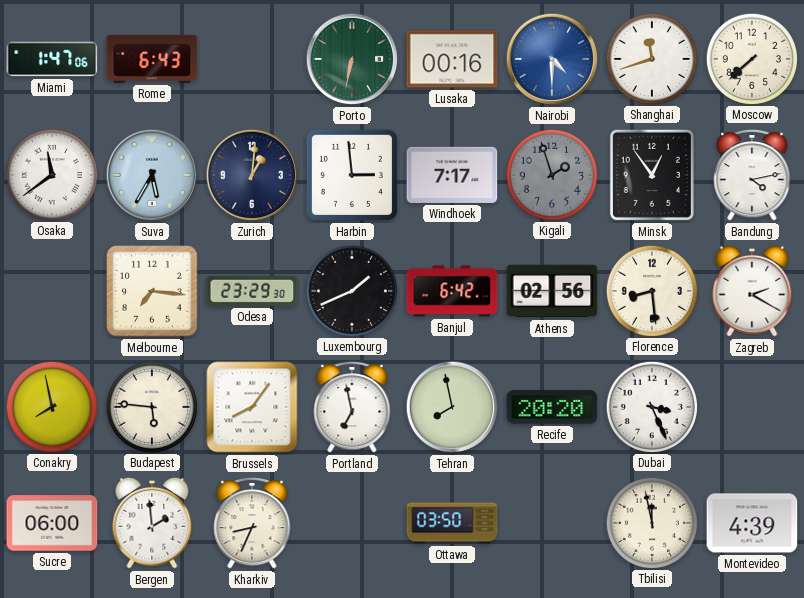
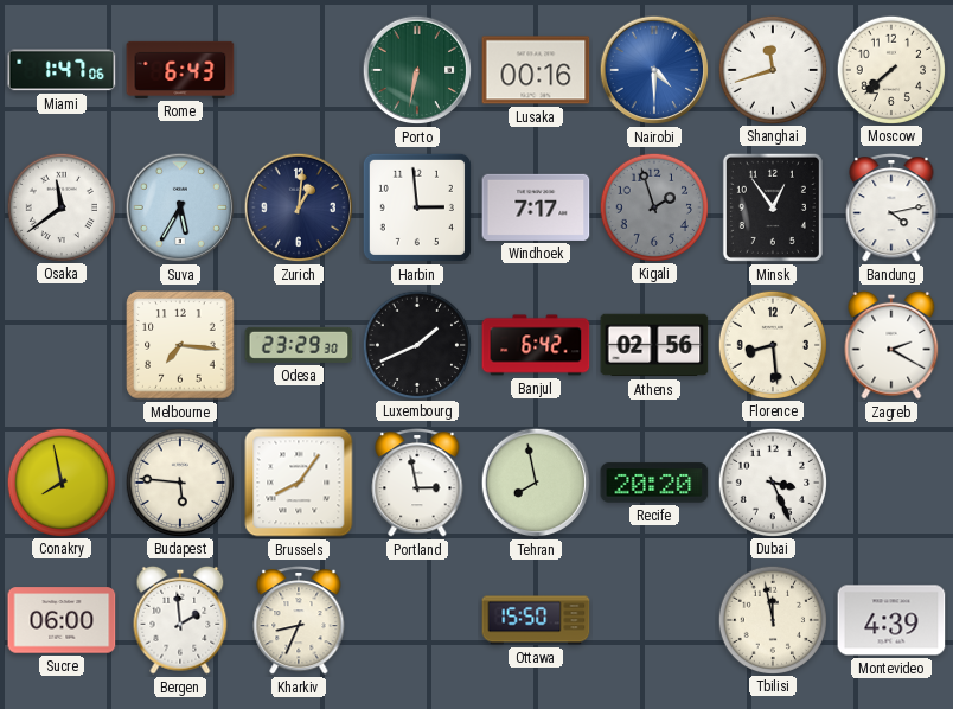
Portland: 6:58 -> 2:58
Ottawa: 03:50 -> 15:50
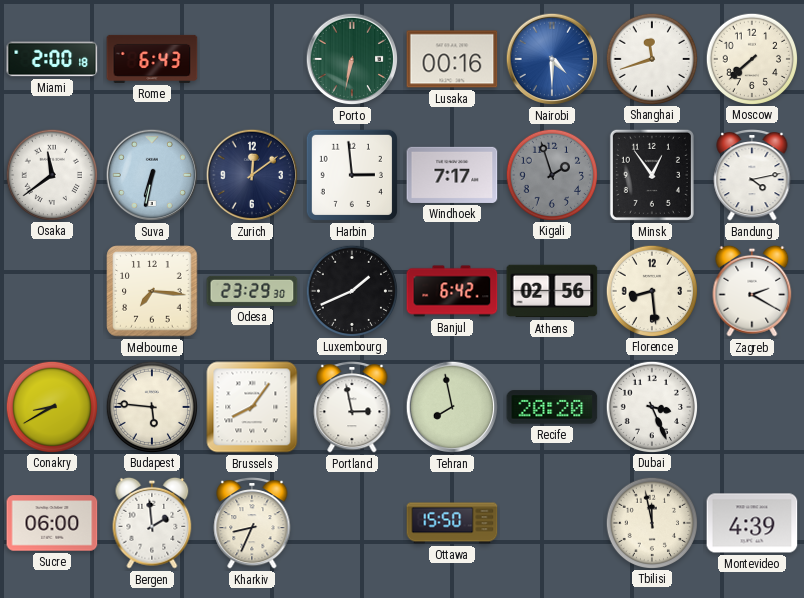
Miami: 1:47 -> 2:00
Suva: 5:35 -> 6:32
Zurich: 1:01 -> 12:09
Conakry: 7:58 -> 8:40
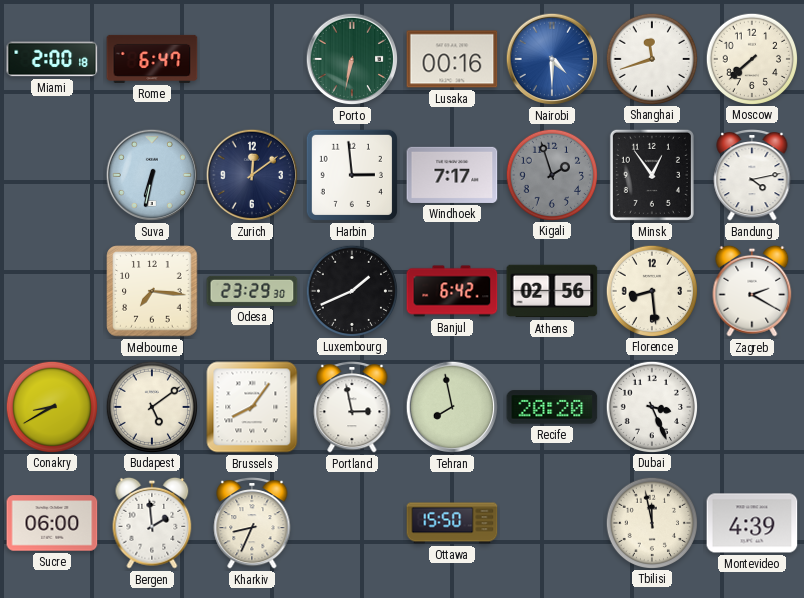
Rome: 6:43 -> 6:47
Osaka: 11:39 -> none
Budapest: 5:46 -> 5:09
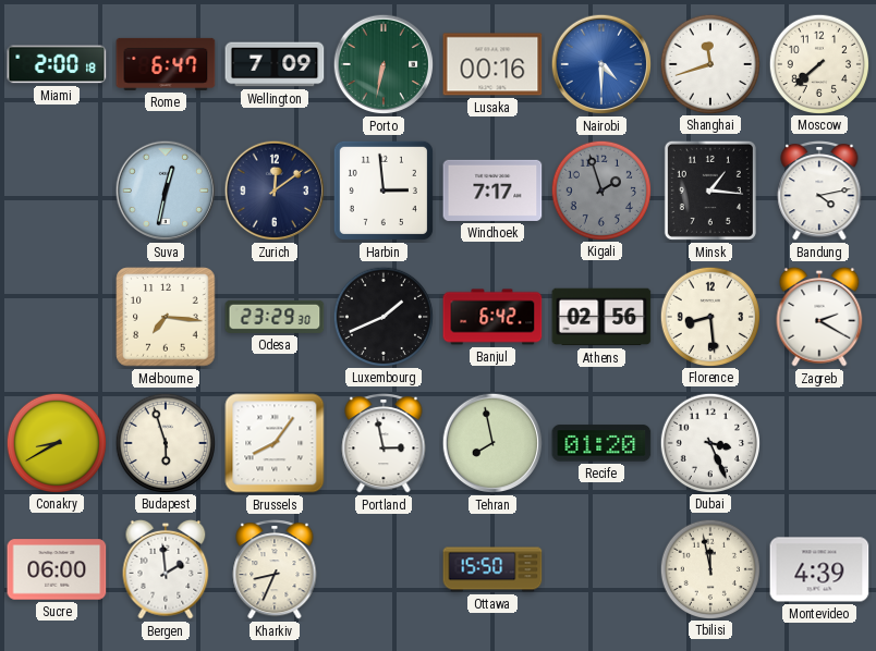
Wellington: none -> 7:09
Suva: 6:32 -> 12:32
Minsk: 12:54 -> 1:16
Budapest: 5:09 -> 5:57
Recife: 20:20 -> 01:20
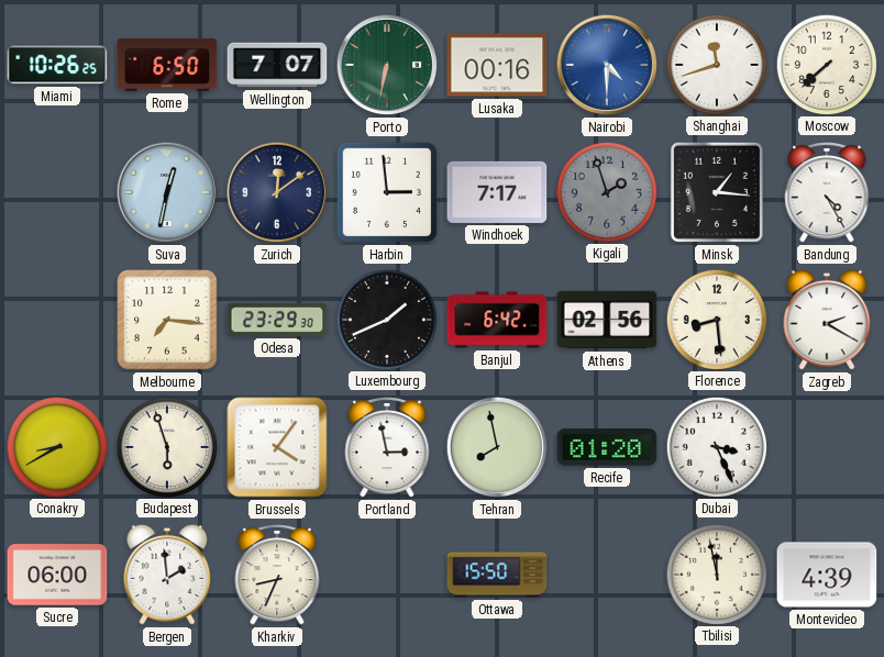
Miami: 2:00 -> 10:26
Rome: 6:47 -> 6:50
Wellington: 7:09 -> 7:07
Bandung: 4:13 -> 4:25
Brussels: 8:06 -> 4:06
